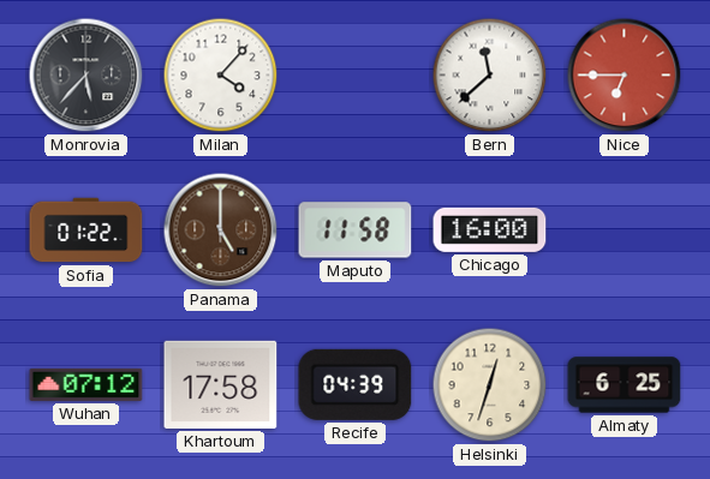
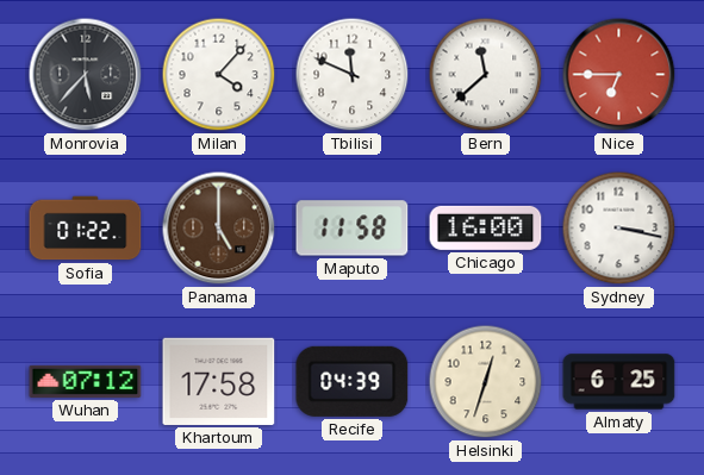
Tbilisi: none -> 11:49
Sydney: none -> 3:17
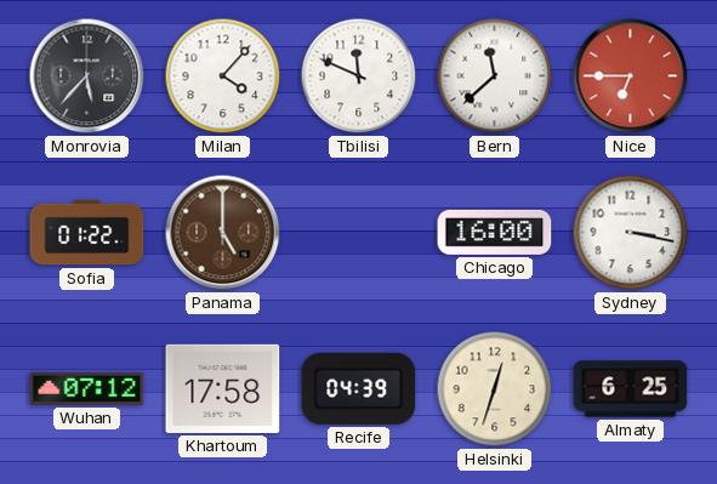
Maputo: 11:58 -> none
